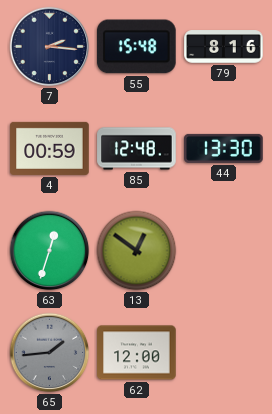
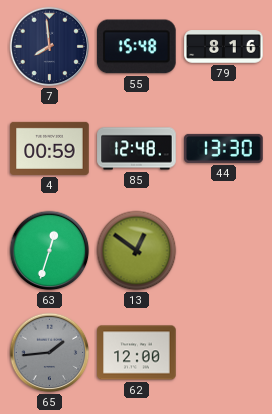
7: 2:16 -> 7:59
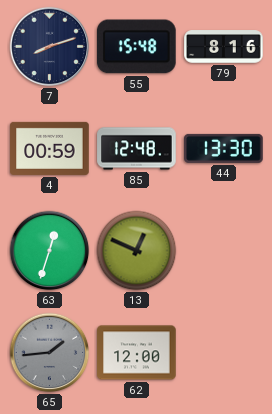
7: 7:59 -> 8:12
13: 12:51 -> 12:49
